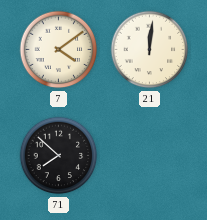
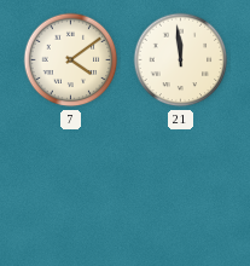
21: 12:01 -> 11:59
71: 7:52 -> none
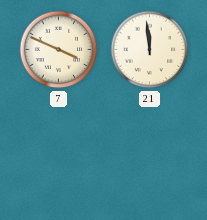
7: 4:09 -> 3:49
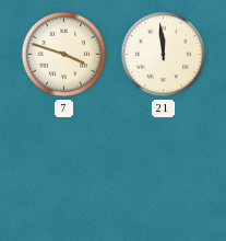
7: 3:49 -> 3:48
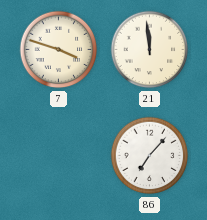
86: none -> 7:07
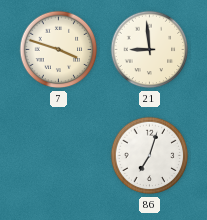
21: 11:59 -> 8:59
86: 7:07 -> 7:03
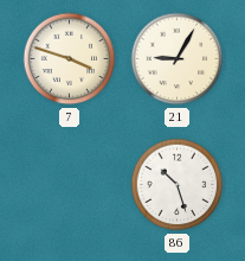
21: 8:59 -> 9:05
86: 7:03 -> 10:27
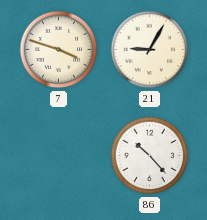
86: 10:27 -> 10:23
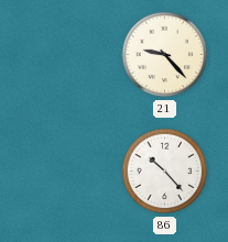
7: 3:48 -> none
21: 9:05 -> 9:23
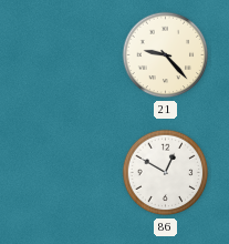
86: 10:23 -> 12:50
